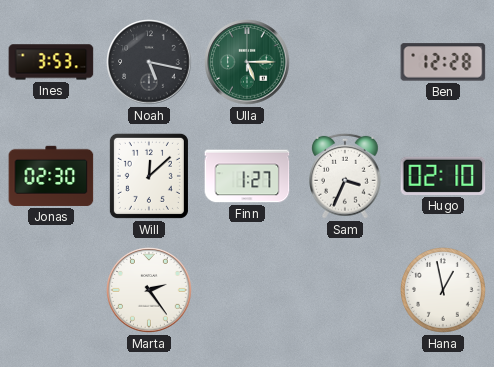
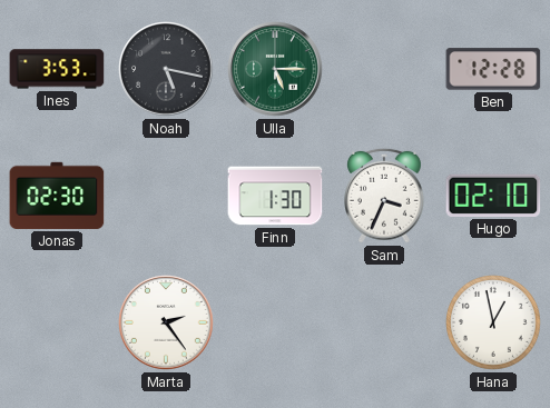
Will: 12:08 -> none
Finn: 1:27 -> 1:30
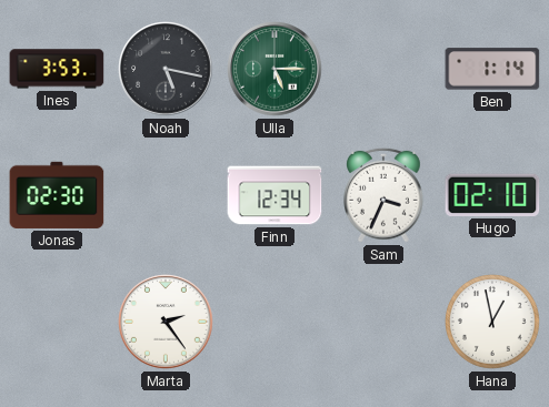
Ben: 12:28 -> 1:14
Finn: 1:30 -> 12:34
